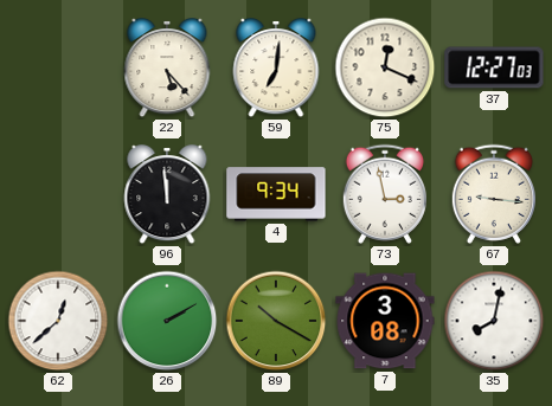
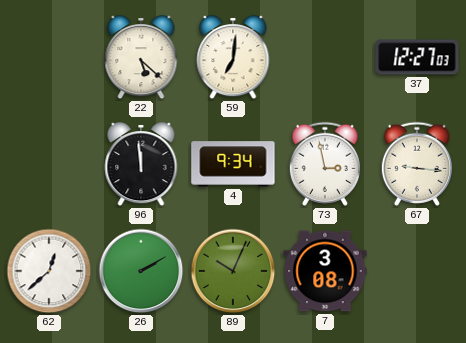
22: 5:23 -> 5:22
75: 12:19 -> none
89: 10:20 -> 10:04
35: 8:02 -> none
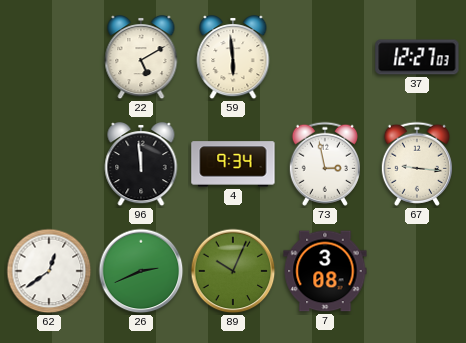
22: 5:22 -> 5:10
59: 7:01 -> 5:59
62: 12:38 -> 12:39
26: 2:10 -> 2:41
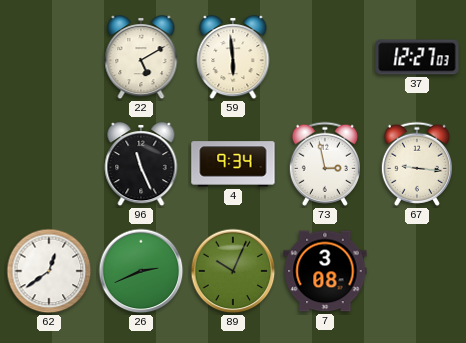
96: 11:59 -> 11:26
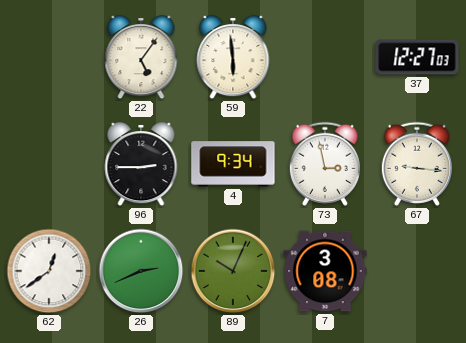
22: 5:10 -> 5:06
96: 11:26 -> 2:45
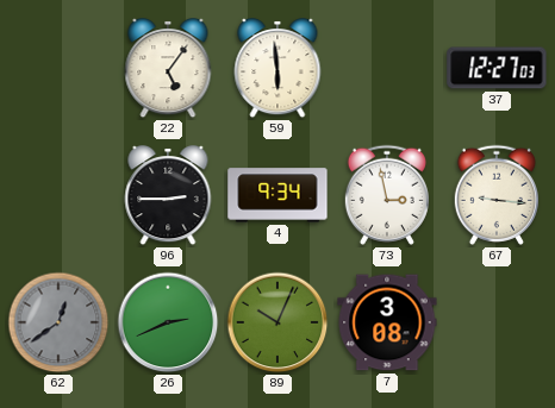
62 dial: white -> grey
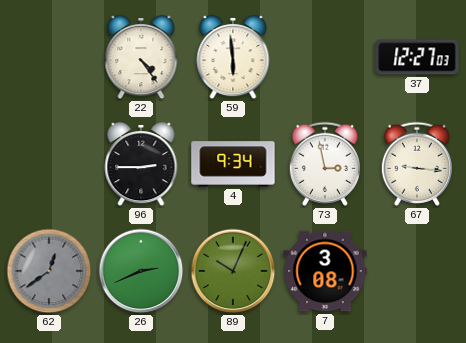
22: 5:06 -> 4:24
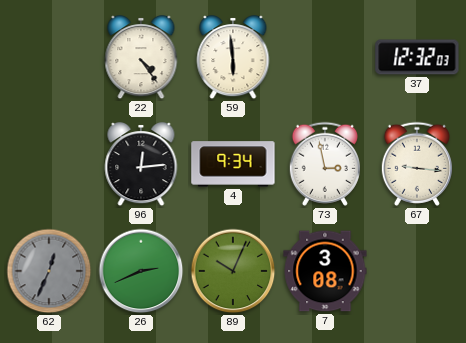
37: 12:27 -> 12:32
96: 2:45 -> 12:14
62: 12:39 -> 12:34
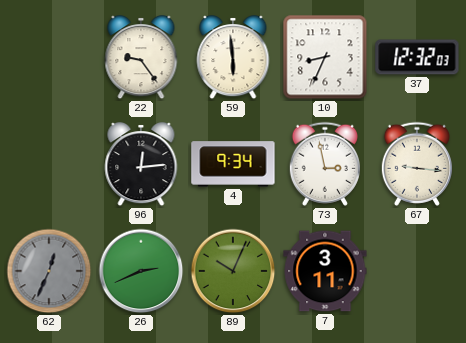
22: 4:24 -> 9:24
10: none -> 8:34
7: 3:08 -> 3:11
